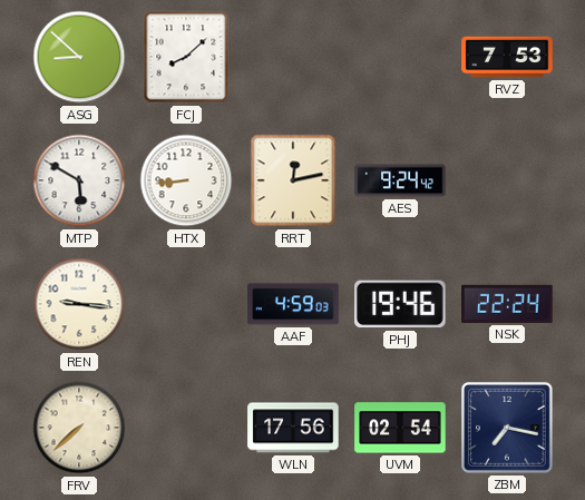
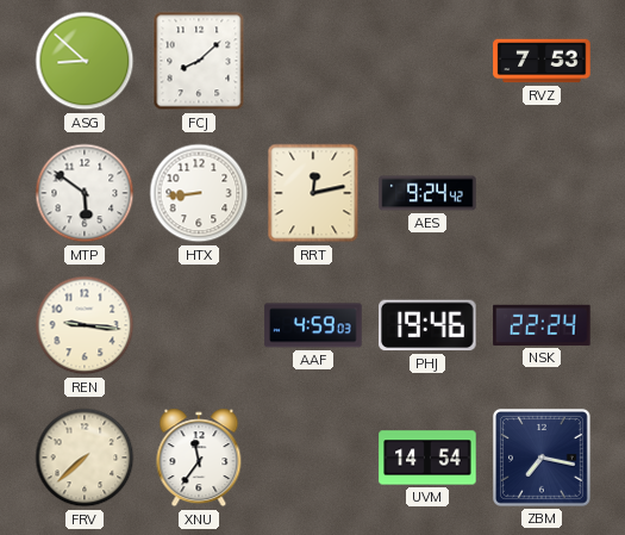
MTP: 5:50 -> 5:51
XNU: none -> 11:36
WLN: 17:56 -> none
UVM: 02:54 -> 14:54
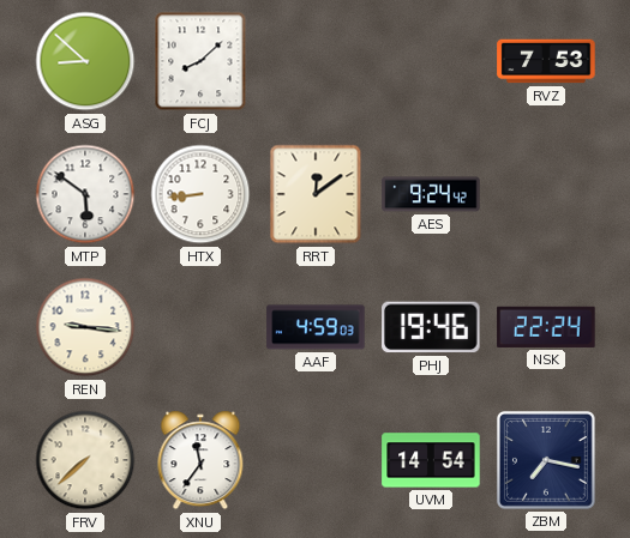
RRT: 12:13 -> 12:09
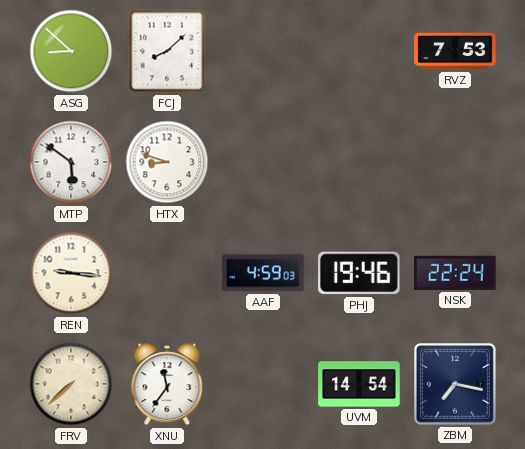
HTX: 8:44 -> 8:48
RRT: 12:09 -> none
AES: 9:24 -> none
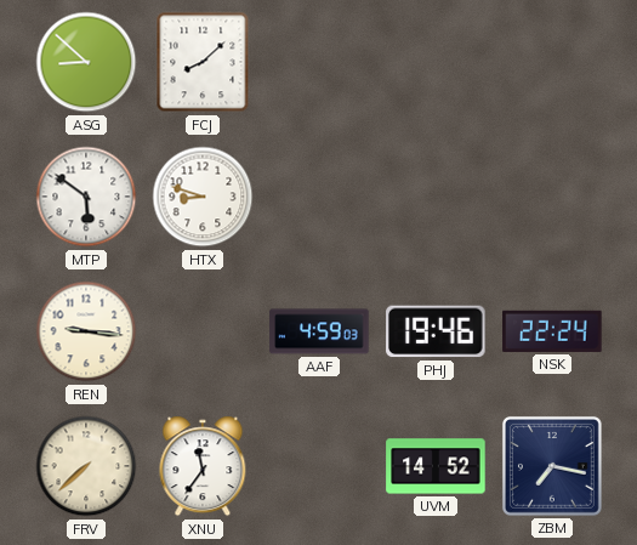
RVZ: 7:53 -> none
UVM: 14:54 -> 14:52
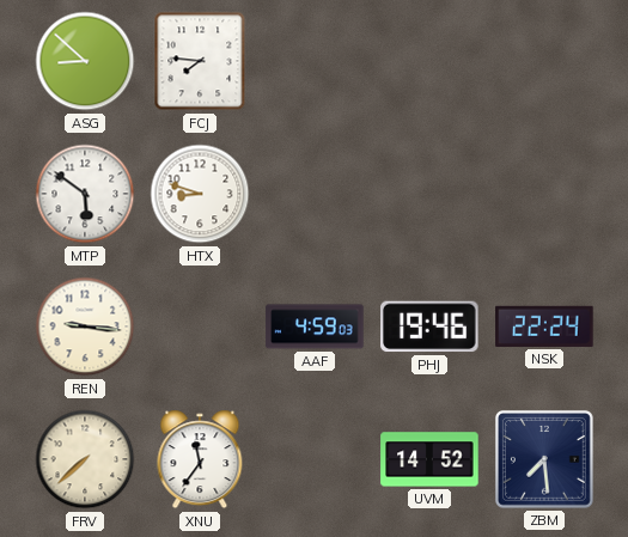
FCJ: 8:08 -> 7:46
ZBM: 7:17 -> 7:29
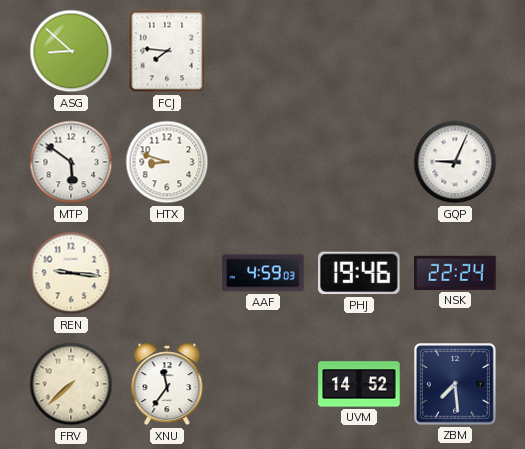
GQP: none -> 9:04
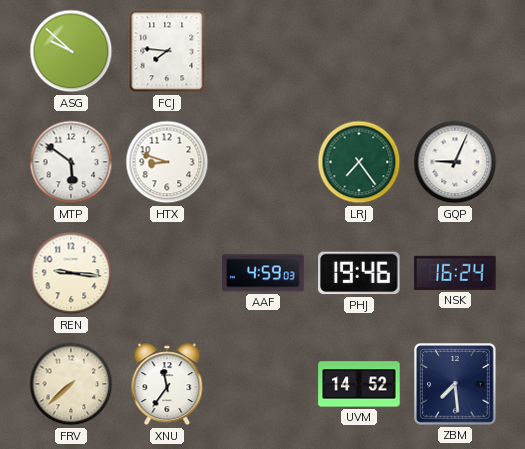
ASG: 8:52 -> 9:52
LRJ: none -> 7:24
NSK: 22:24 -> 16:24
